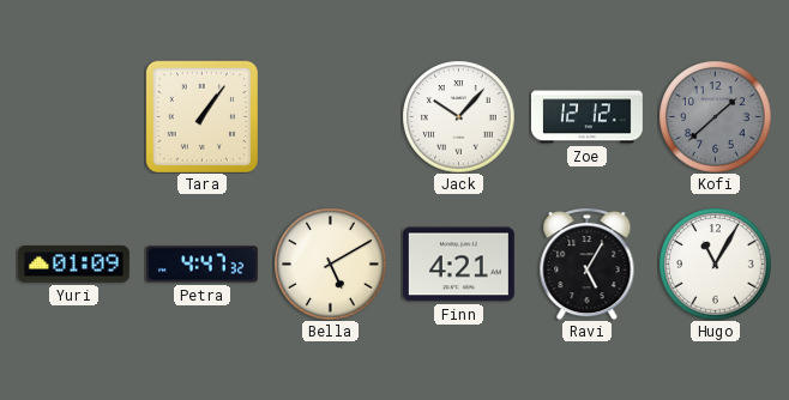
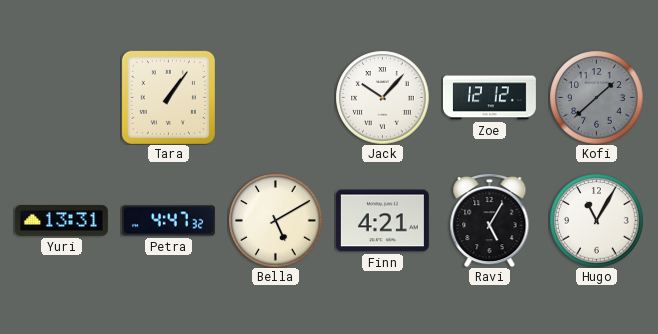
Yuri: 01:09 -> 13:31
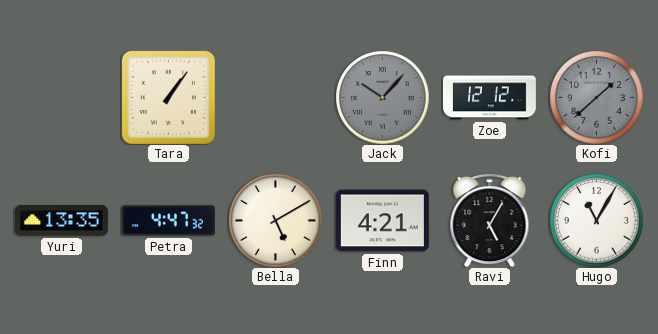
Jack dial: white -> grey
Yuri: 13:31 -> 13:35
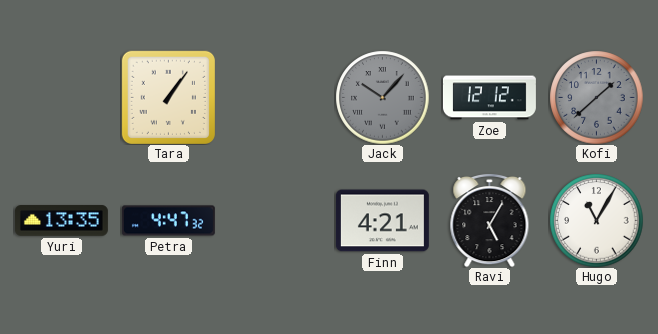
Bella: 5:10 -> none
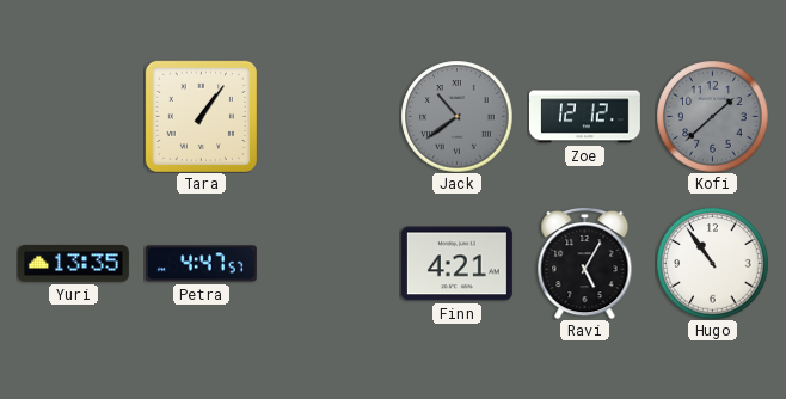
Jack: 10:07 -> 10:39
Petra: 4:47:32 -> 4:47:57
Hugo: 11:05 -> 10:54
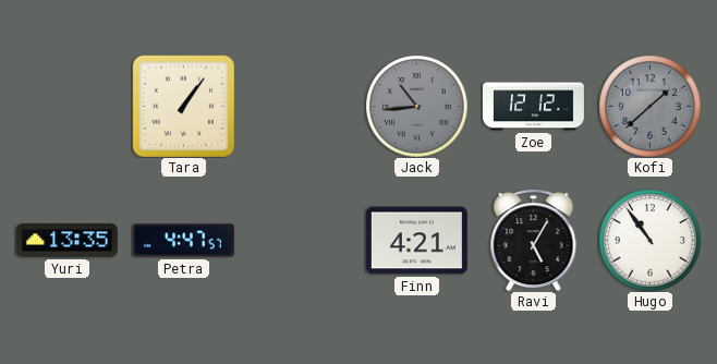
Jack: 10:39 -> 10:44
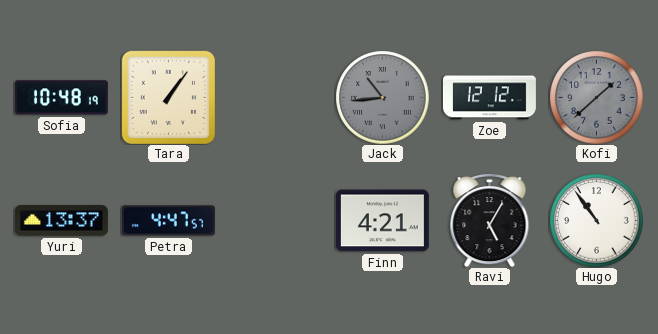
Sofia: none -> 10:48
Yuri: 13:35 -> 13:37
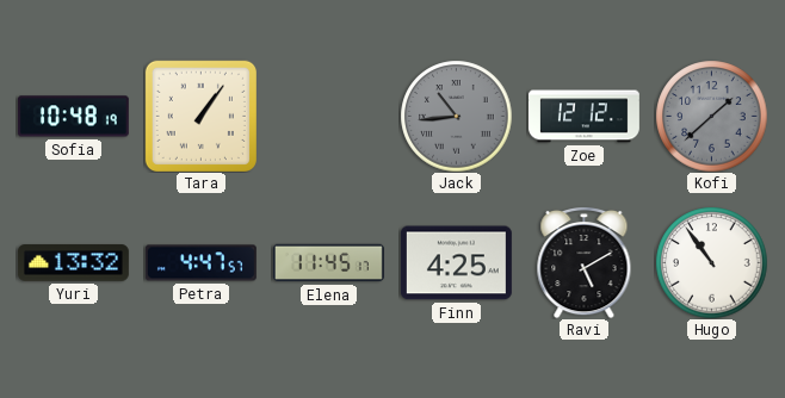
Yuri: 13:37 -> 13:32
Elena: none -> 11:45
Finn: 4:21 -> 4:25
Ravi: 5:05 -> 5:10
